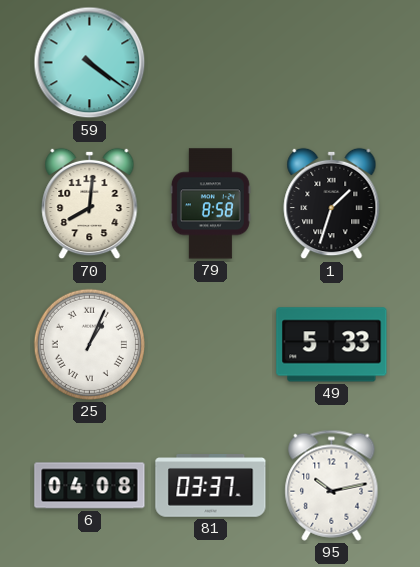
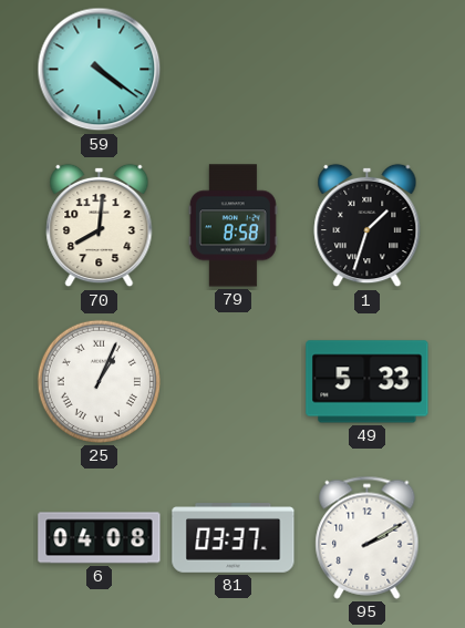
95: 10:13 -> 2:10
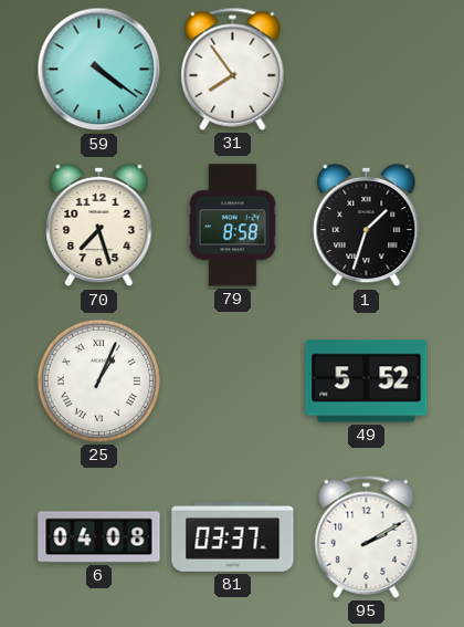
31: none -> 7:54
70: 8:01 -> 7:27
49: 5:33 -> 5:52
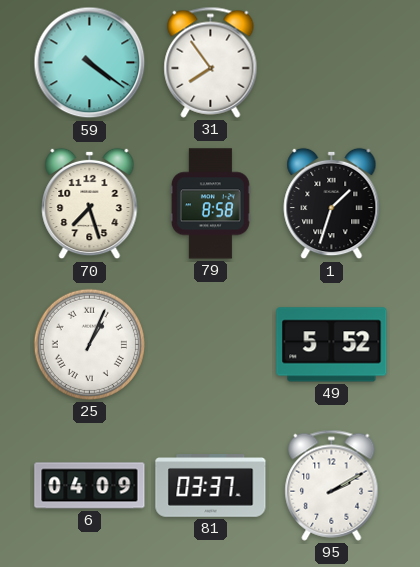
6: 04:08 -> 04:09
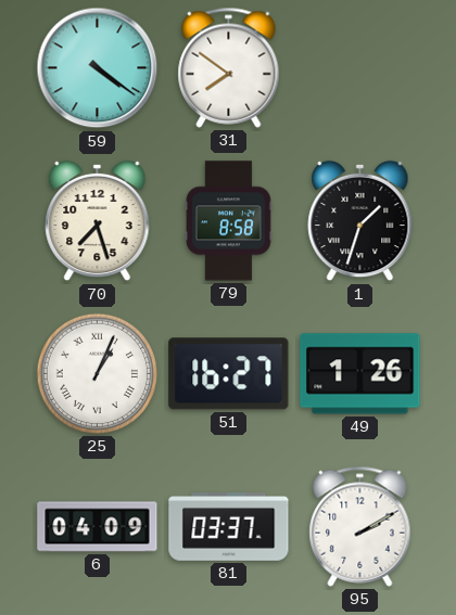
31: 7:54 -> 7:51
51: none -> 16:27
49: 5:52 -> 1:26
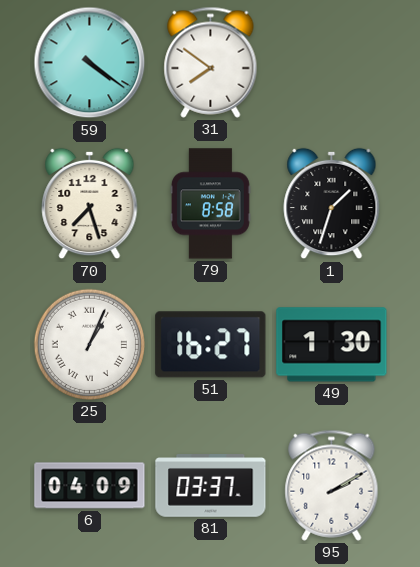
49: 1:26 -> 1:30
